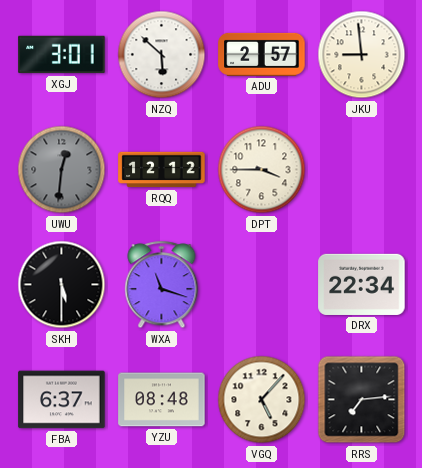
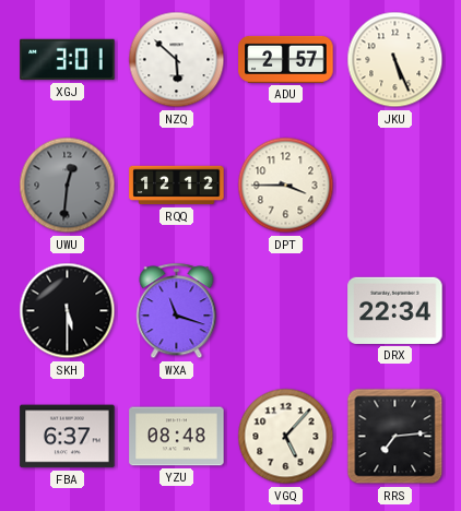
JKU: 8:59 -> 5:26
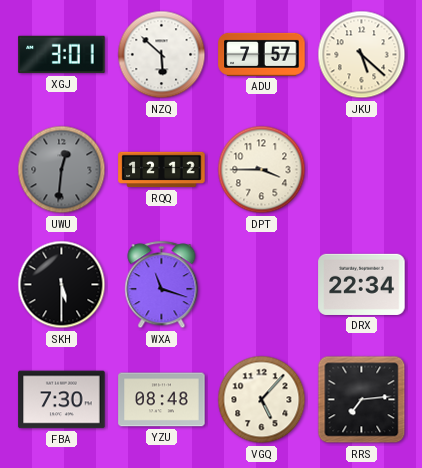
ADU: 2:57 -> 7:57
JKU: 5:26 -> 5:22
FBA: 6:37 -> 7:30
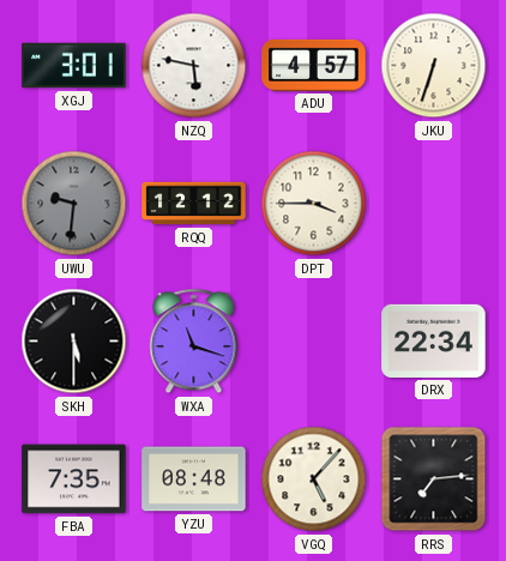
NZQ: 5:52 -> 5:47
ADU: 7:57 -> 4:57
JKU: 5:22 -> 6:33
UWU: 12:31 -> 9:31
FBA: 7:30 -> 7:35
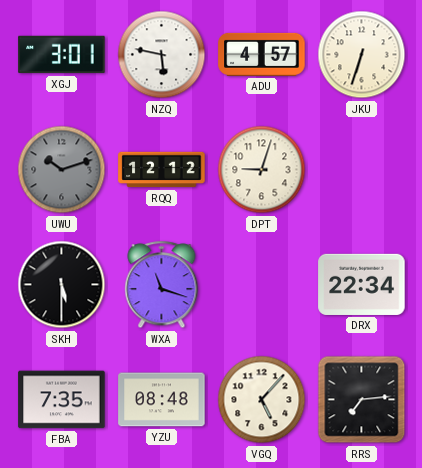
UWU: 9:31 -> 10:12
DPT: 3:45 -> 9:03
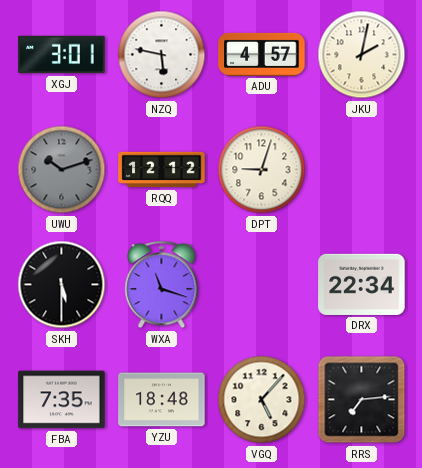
JKU: 6:33 -> 2:02
YZU: 08:48 -> 18:48
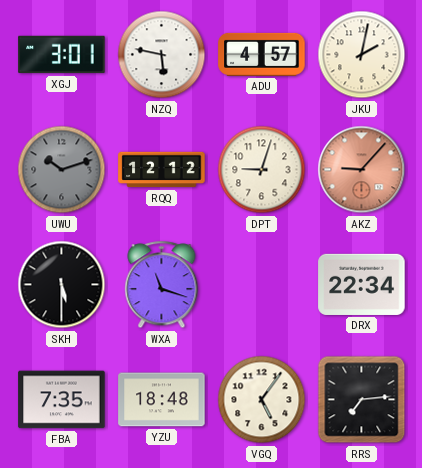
AKZ: none -> 9:07
VGQ: 5:07 -> 5:06
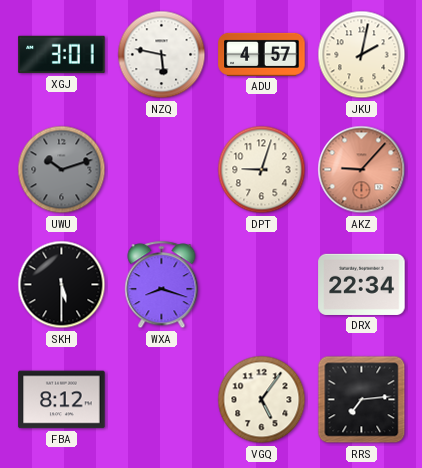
RQQ: 12:12 -> none
WXA: 11:18 -> 8:18
FBA: 7:35 -> 8:12
YZU: 18:48 -> none
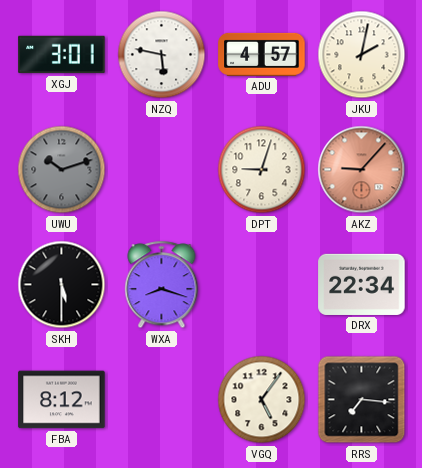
RRS: 7:14 -> 7:16
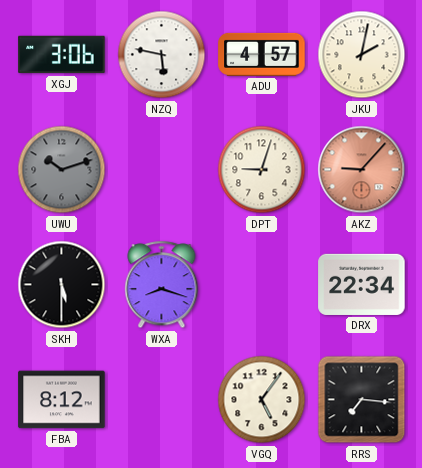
XGJ: 3:01 -> 3:06
